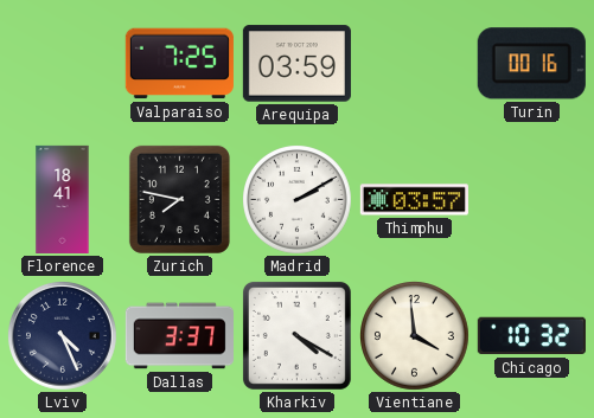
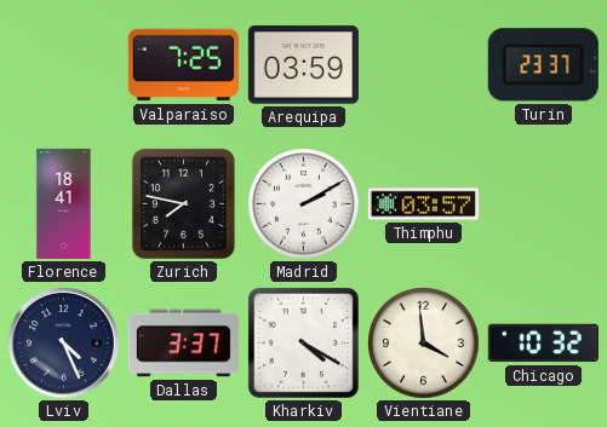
Turin: 00:16 -> 23:37
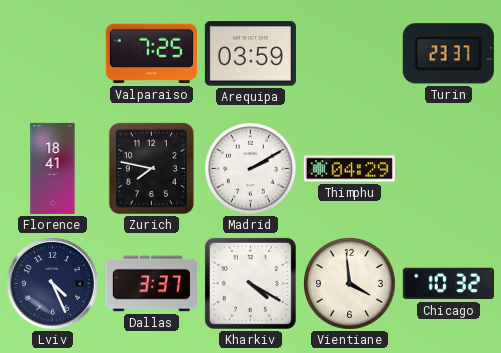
Thimphu: 03:57 -> 04:29
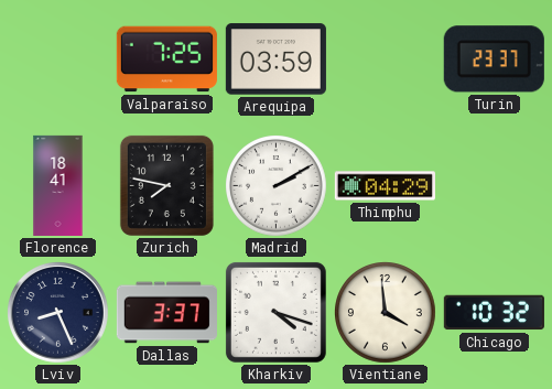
Lviv: 4:26 -> 8:26
Kharkiv: 4:20 -> 4:18
